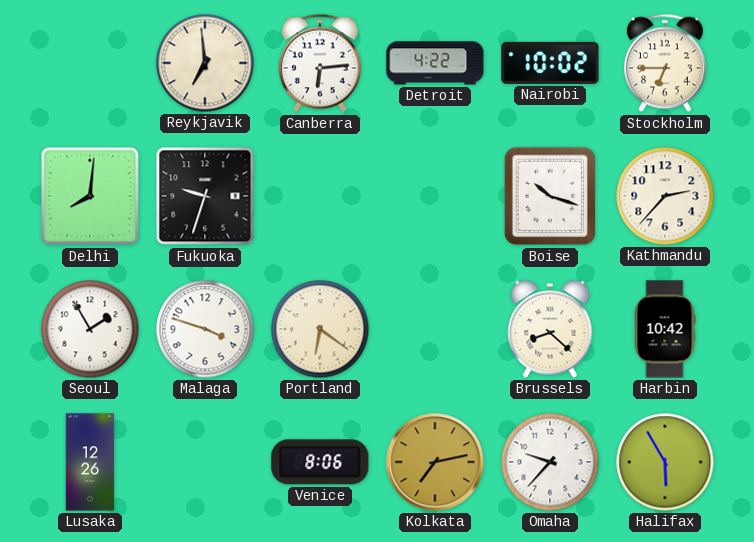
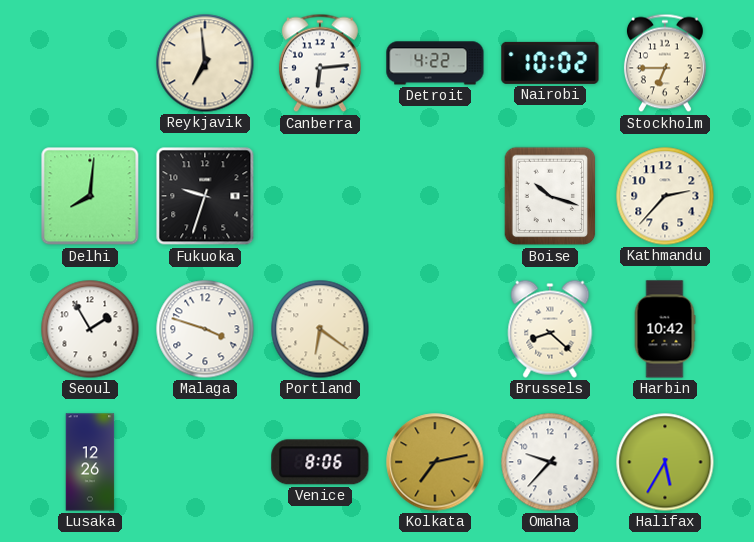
Halifax: 5:55 -> 5:35
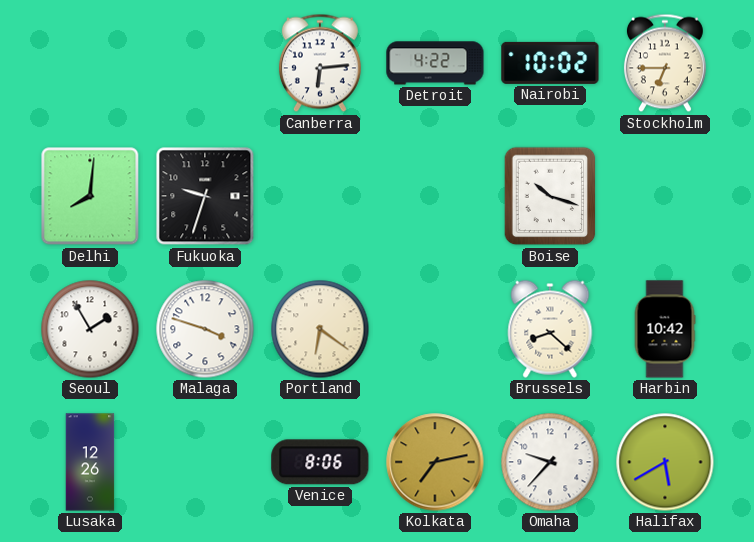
Reykjavik: 6:59 -> none
Kathmandu: 2:37 -> none
Halifax: 5:35 -> 5:40
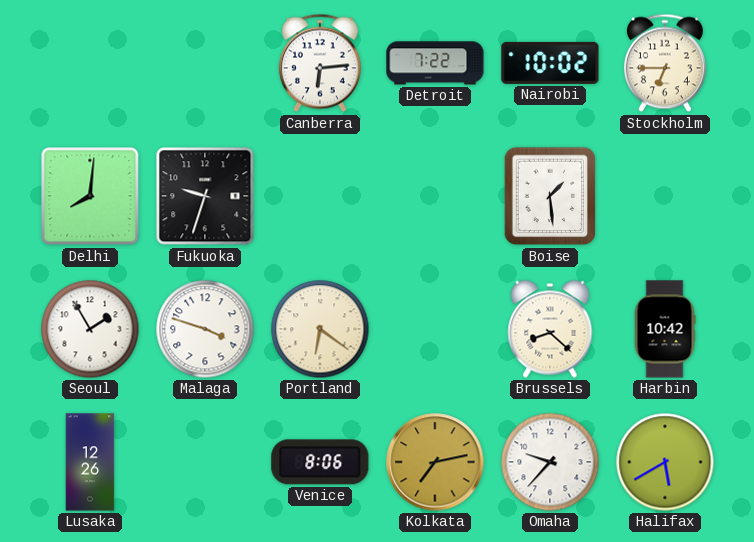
Detroit: 4:22 -> 7:22
Boise: 10:18 -> 1:29
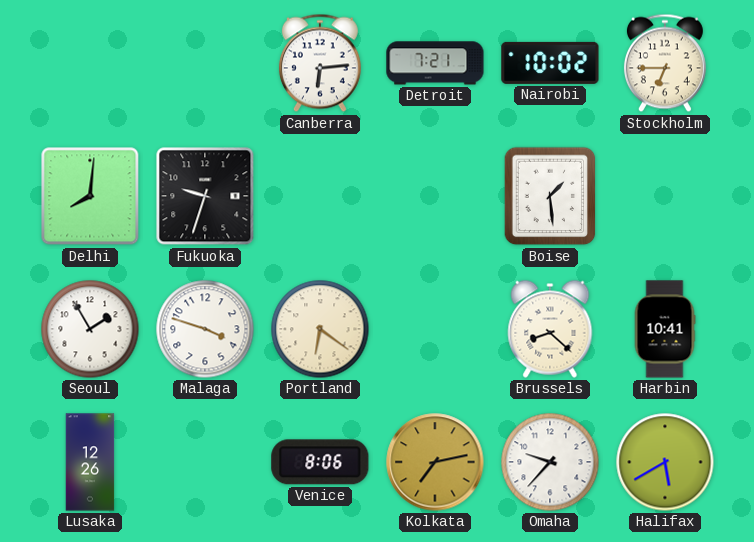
Detroit: 7:22 -> 7:21
Harbin: 10:42 -> 10:41
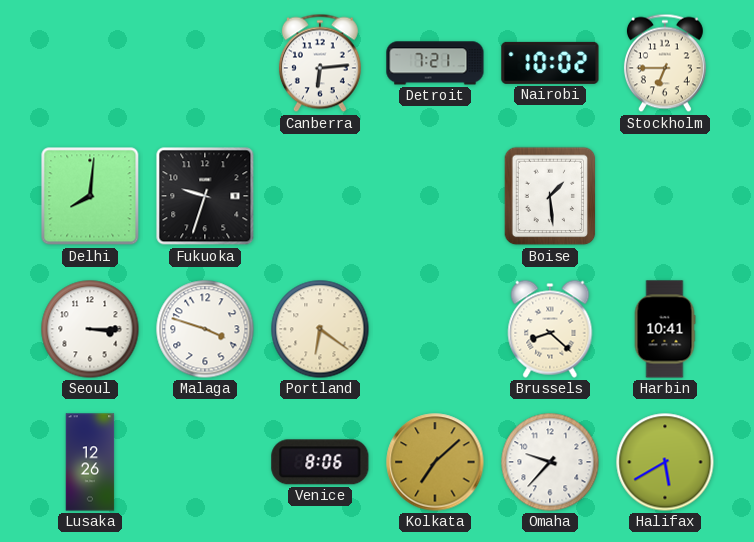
Seoul: 1:55 -> 3:15
Kolkata: 7:13 -> 7:08
